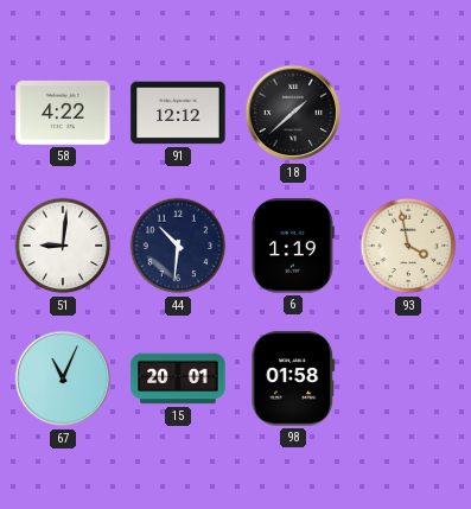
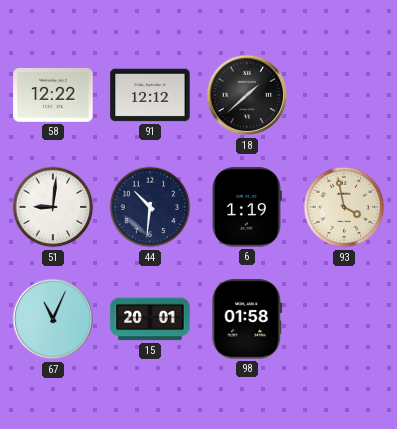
58: 4:22 -> 12:22
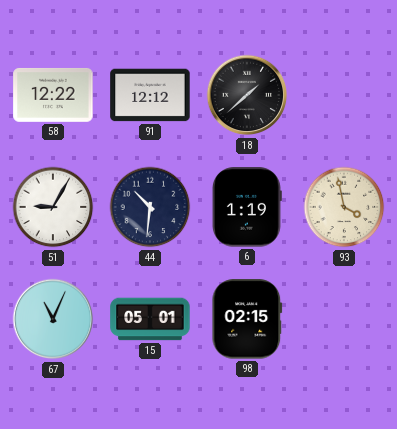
51: 9:01 -> 9:05
15: 20:01 -> 05:01
98: 01:58 -> 02:15
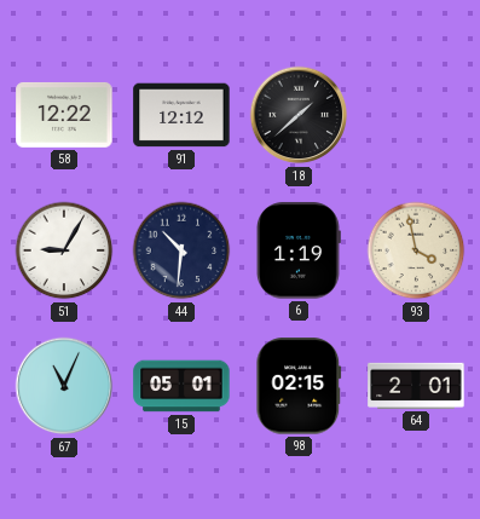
64: none -> 2:01
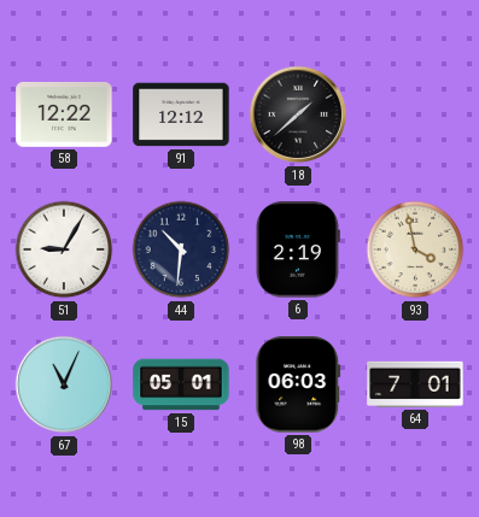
6: 1:19 -> 2:19
98: 02:15 -> 06:03
64: 2:01 -> 7:01
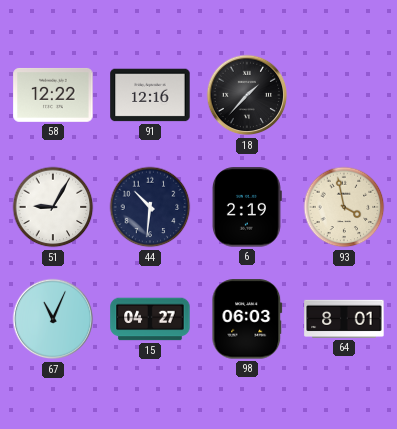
91: 12:12 -> 12:16
18: 1:38 -> 1:37
15: 05:01 -> 04:27
64: 7:01 -> 8:01
